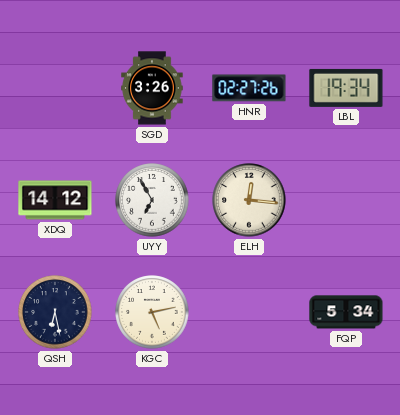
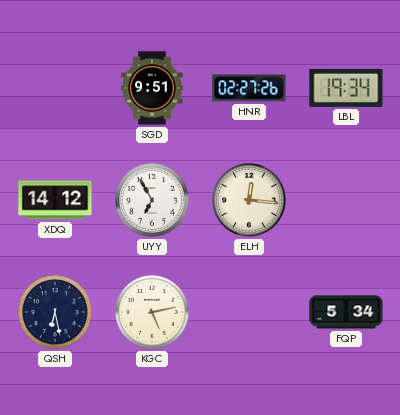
SGD: 3:26 -> 9:51
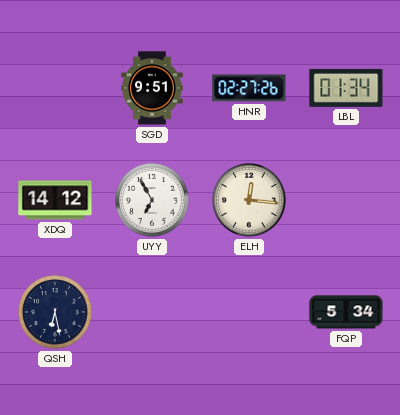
LBL: 19:34 -> 01:34
KGC: 5:13 -> none
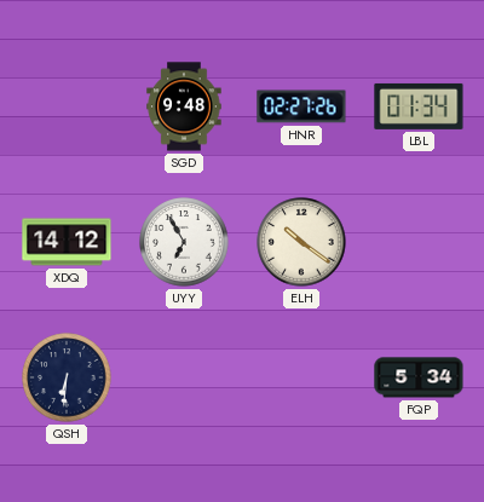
SGD: 9:51 -> 9:48
ELH: 12:16 -> 10:21
QSH: 6:28 -> 6:31
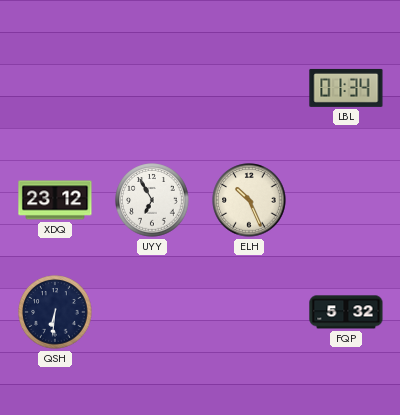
SGD: 9:48 -> none
HNR: 02:27 -> none
XDQ: 14:12 -> 23:12
ELH: 10:21 -> 10:26
FQP: 5:34 -> 5:32
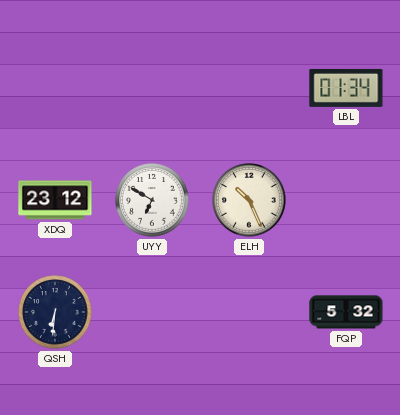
UYY: 6:55 -> 6:50
